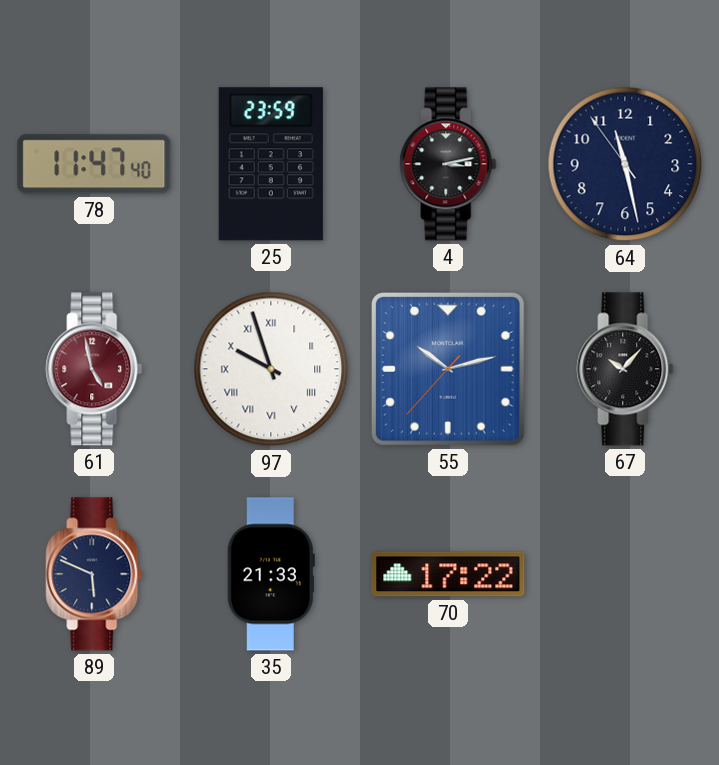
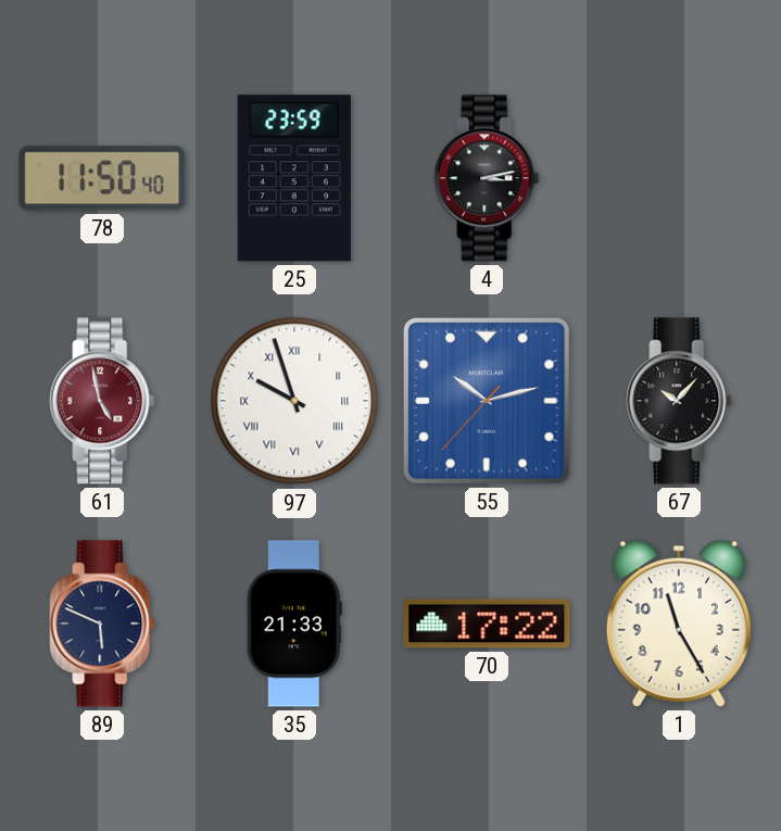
78: 11:47 -> 11:50
64: 11:27 -> none
1: none -> 11:25
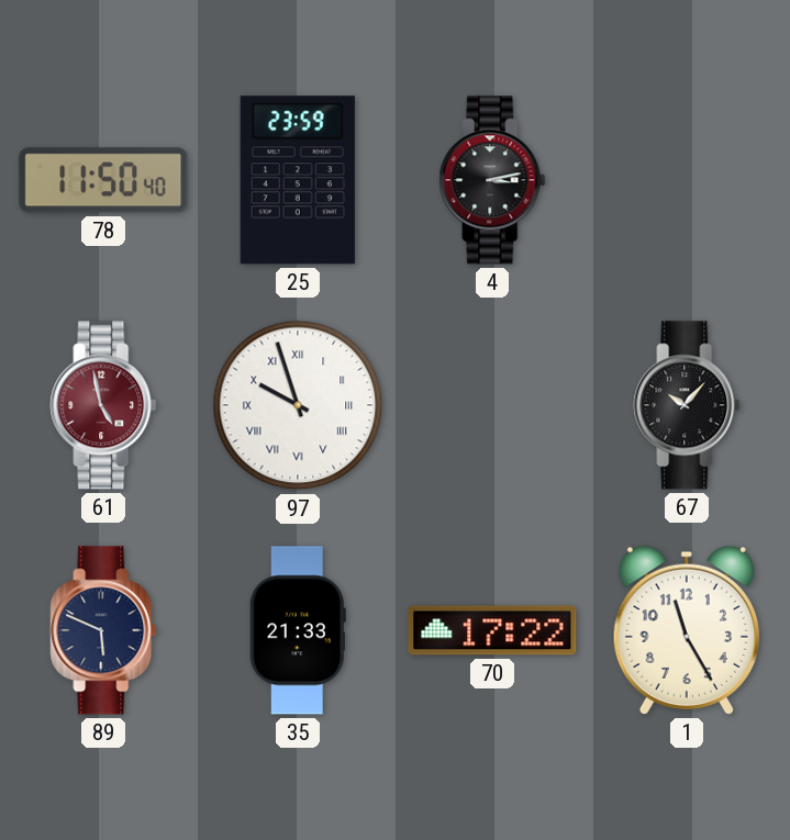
55: 10:12 -> none
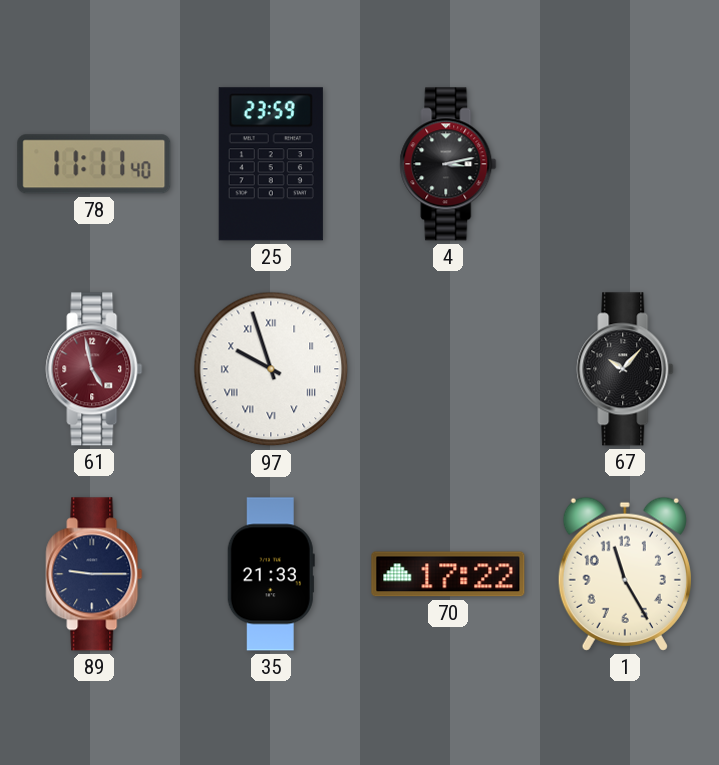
78: 11:50 -> 11:11
89: 5:49 -> 9:15
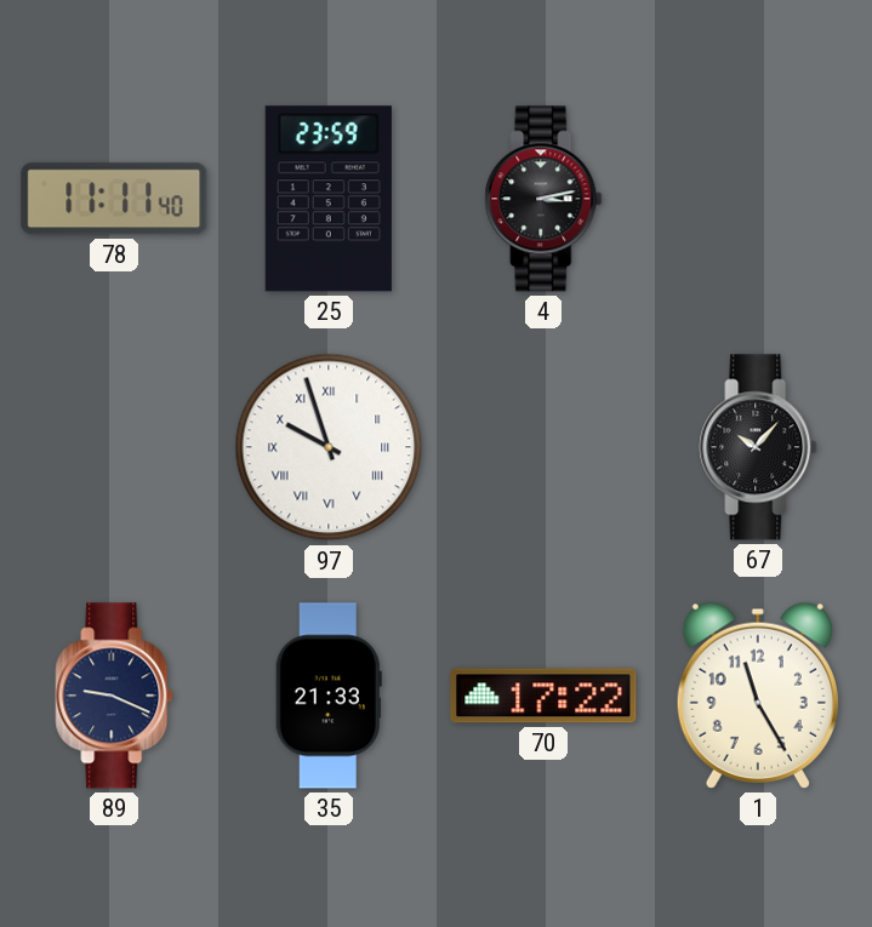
61: 4:58 -> none
89: 9:15 -> 9:19
